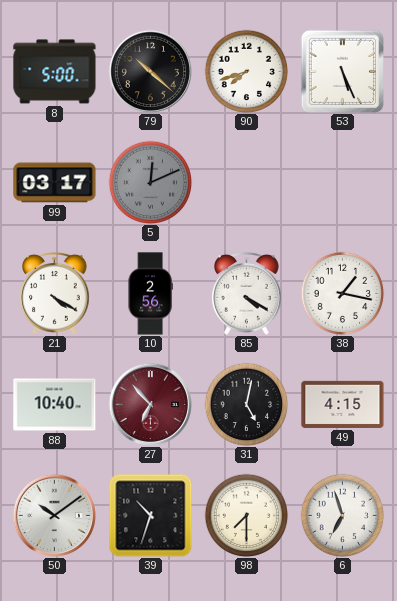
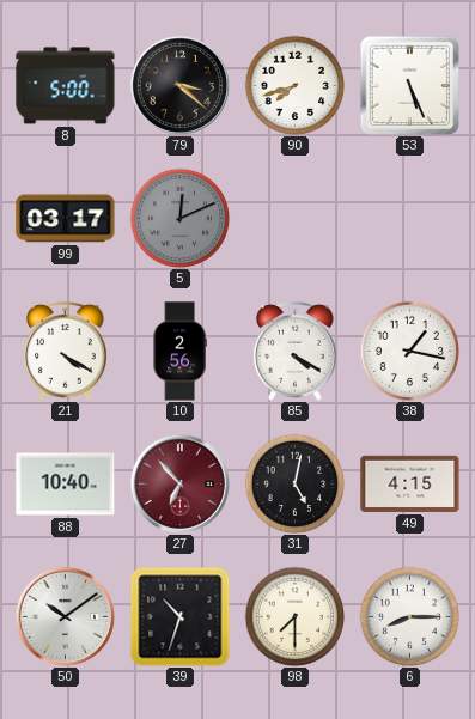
79: 10:22 -> 3:22
6: 6:57 -> 8:15
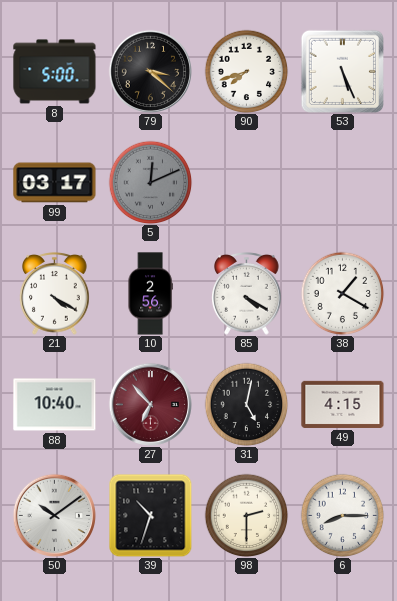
38: 1:17 -> 1:20
98: 7:30 -> 2:30
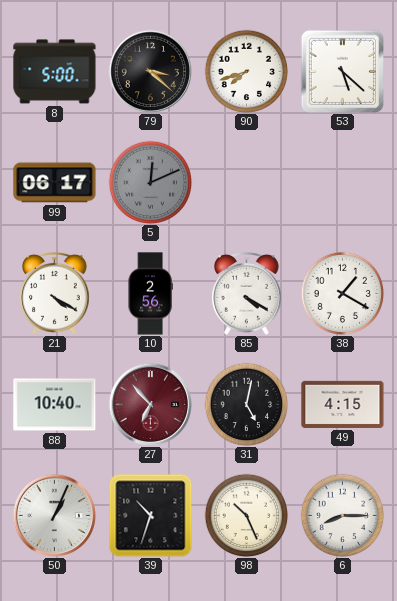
53: 5:26 -> 5:22
99: 03:17 -> 06:17
50: 10:09 -> 1:04
98: 2:30 -> 10:26
